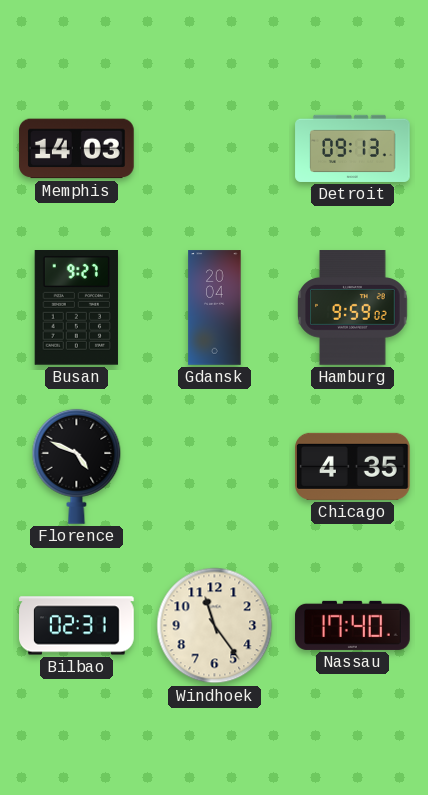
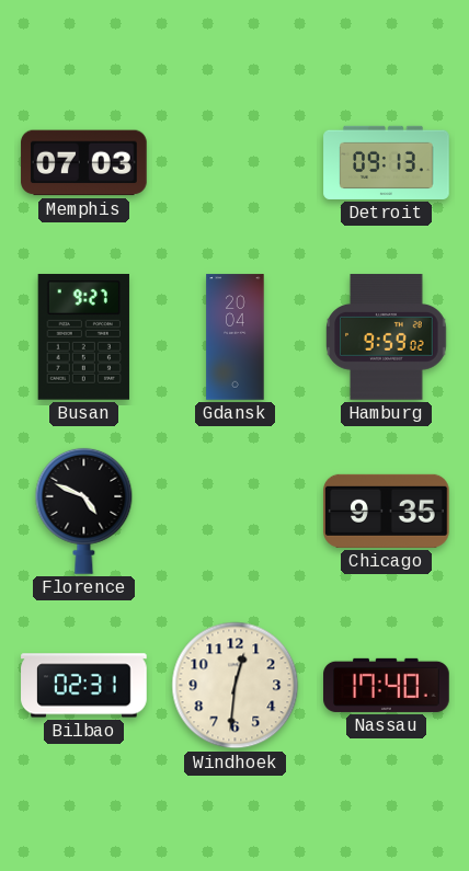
Memphis: 14:03 -> 07:03
Chicago: 4:35 -> 9:35
Windhoek: 11:24 -> 12:31
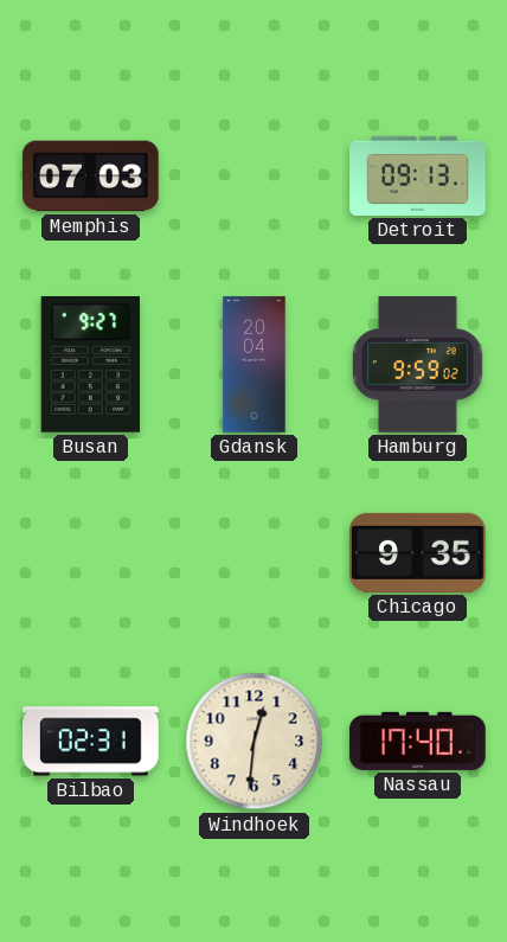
Florence: 4:49 -> none
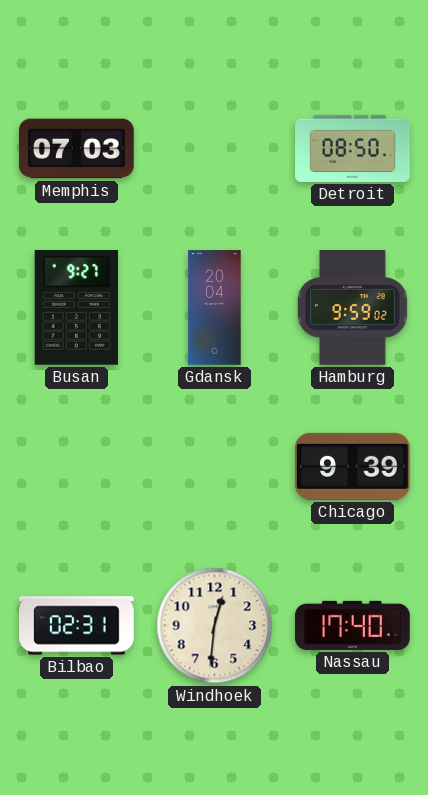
Detroit: 09:13 -> 08:50
Chicago: 9:35 -> 9:39
